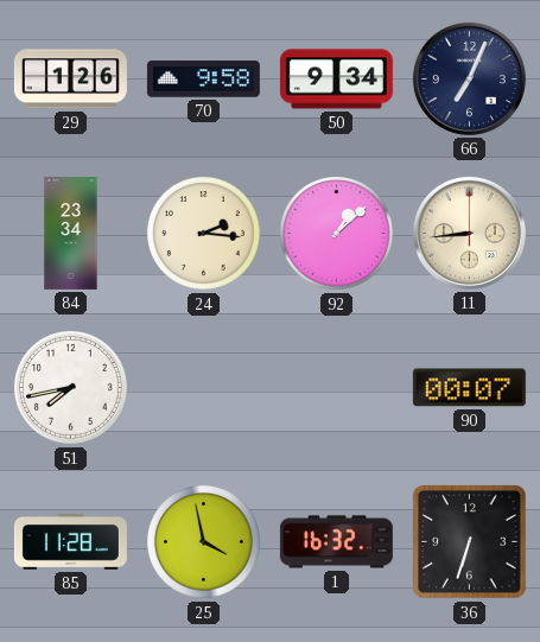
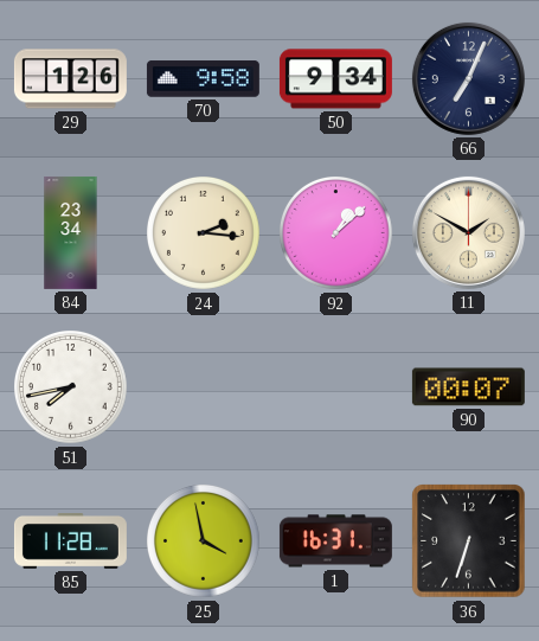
11: 8:44 -> 1:50
1: 16:32 -> 16:31
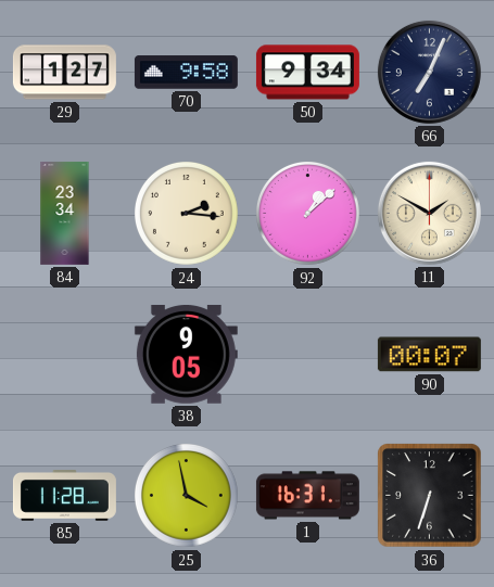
29: 1:26 -> 1:27
51: 7:43 -> none
38: none -> 9:05
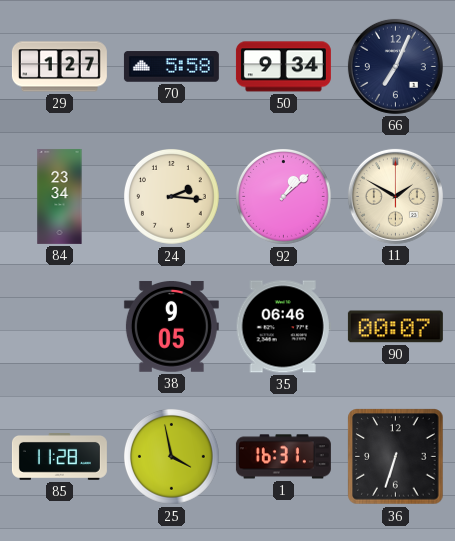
70: 9:58 -> 5:58
35: none -> 06:46
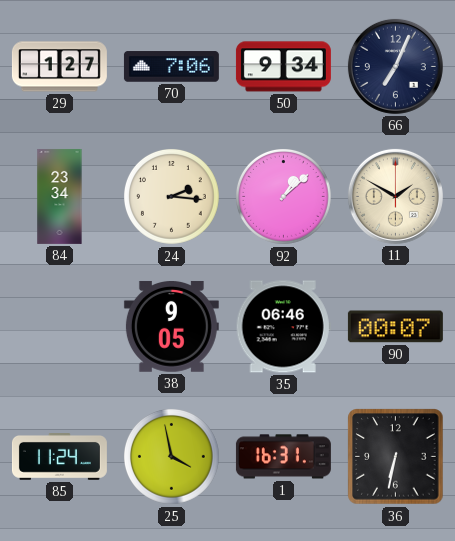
70: 5:58 -> 7:06
85: 11:28 -> 11:24
36: 6:33 -> 6:32
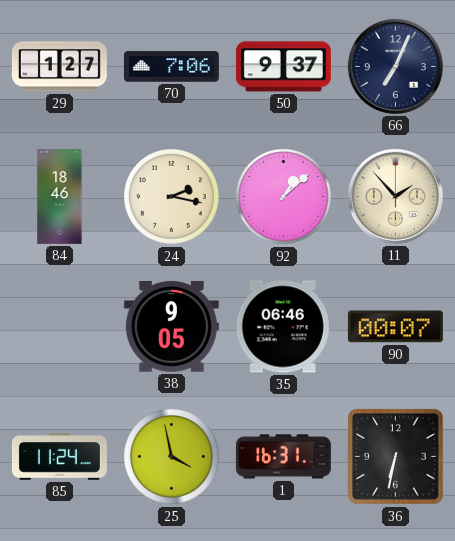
50: 9:34 -> 9:37
84: 23:34 -> 18:46
24: 2:16 -> 2:17
11: 1:50 -> 1:53
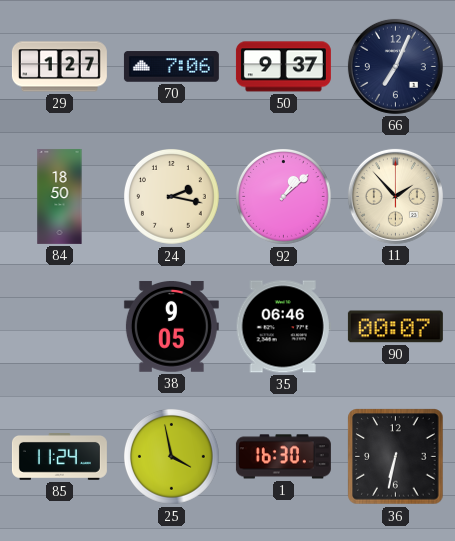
84: 18:46 -> 18:50
1: 16:31 -> 16:30
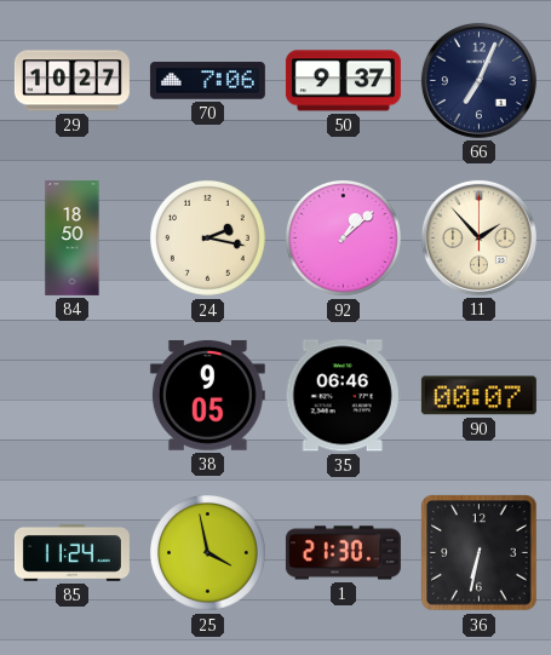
29: 1:27 -> 10:27
1: 16:30 -> 21:30
